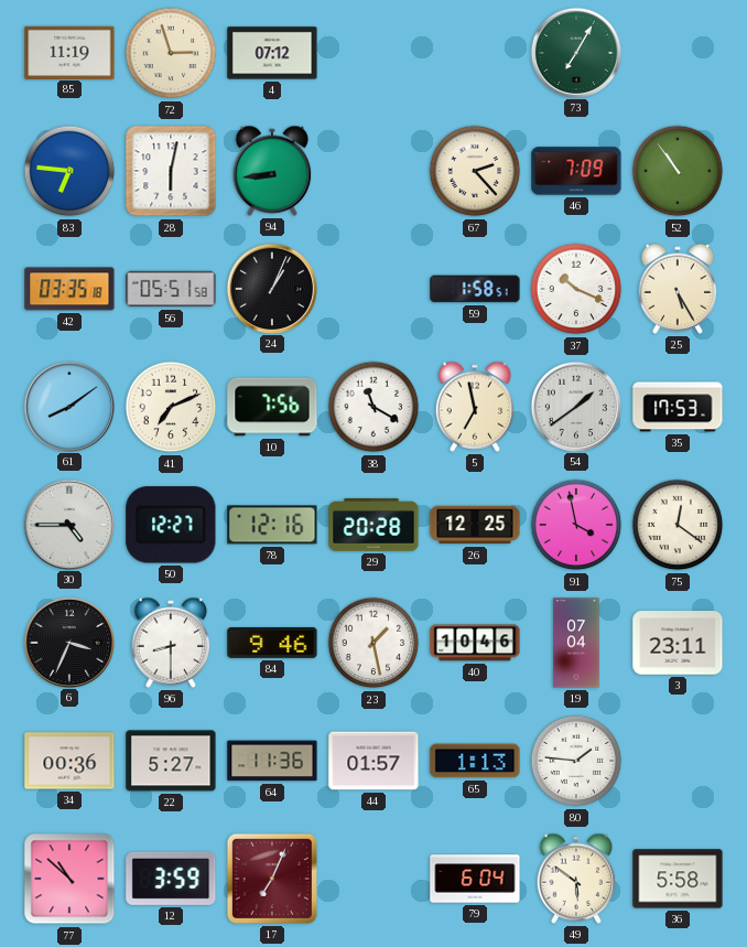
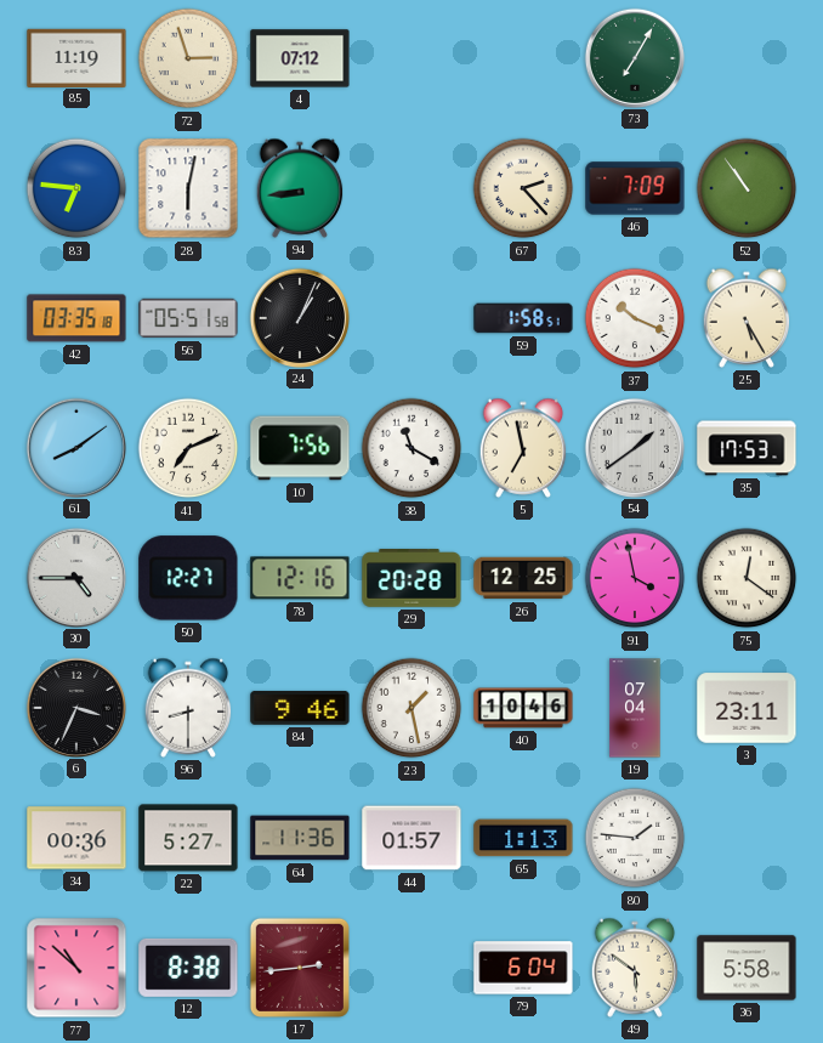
12: 3:59 -> 8:38
17: 7:04 -> 2:44
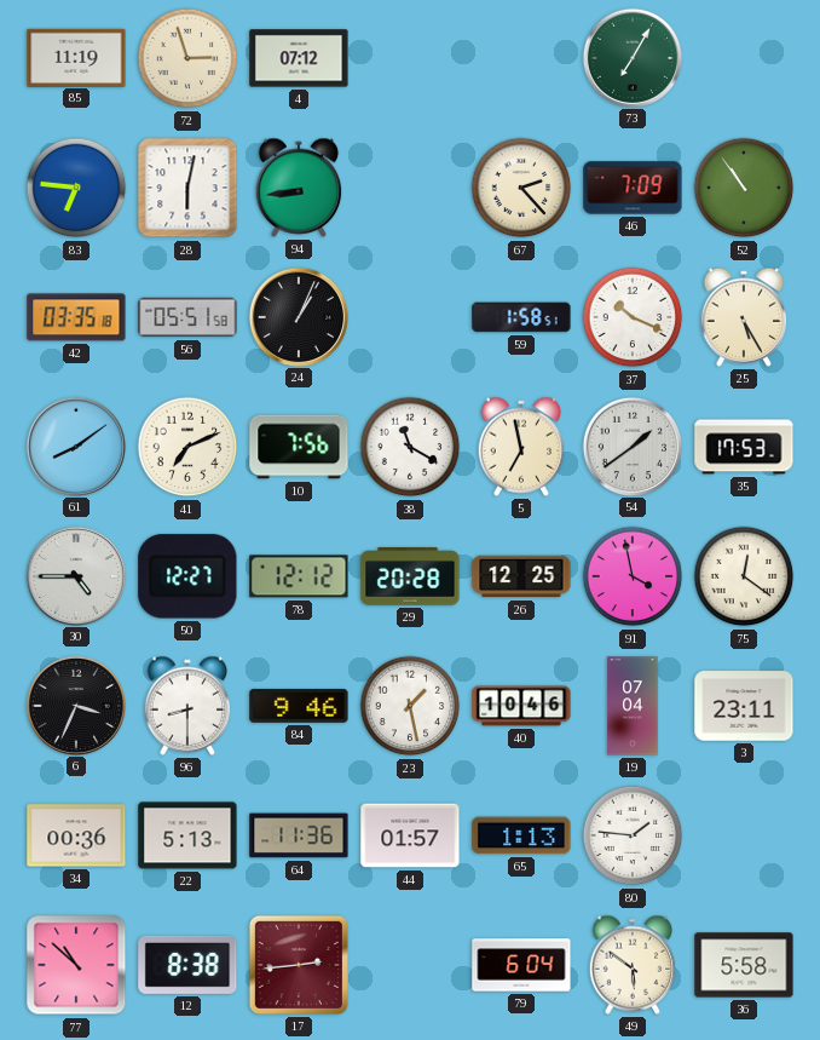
78: 12:16 -> 12:12
22: 5:27 -> 5:13
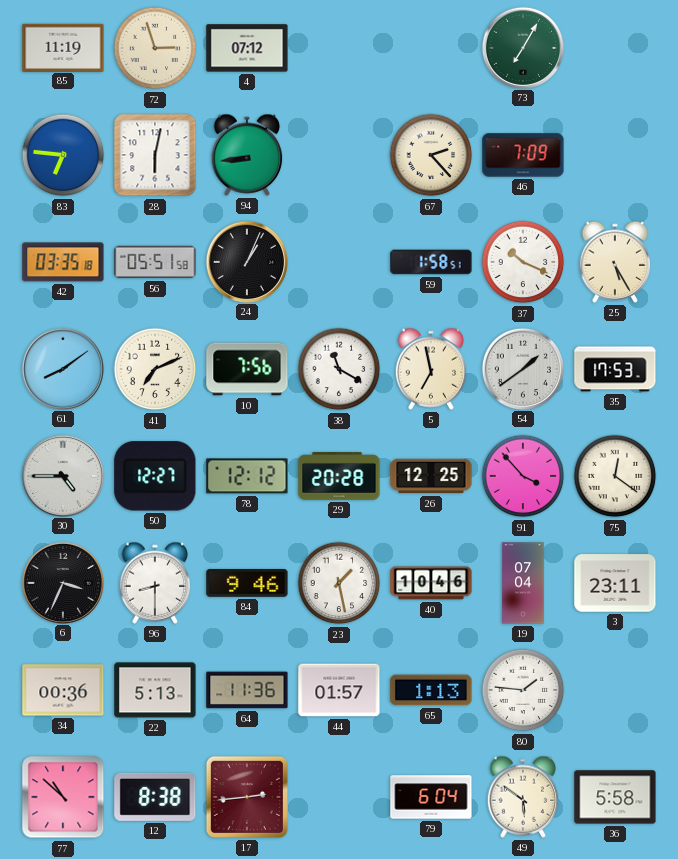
52: 10:54 -> none
91: 3:58 -> 3:53
